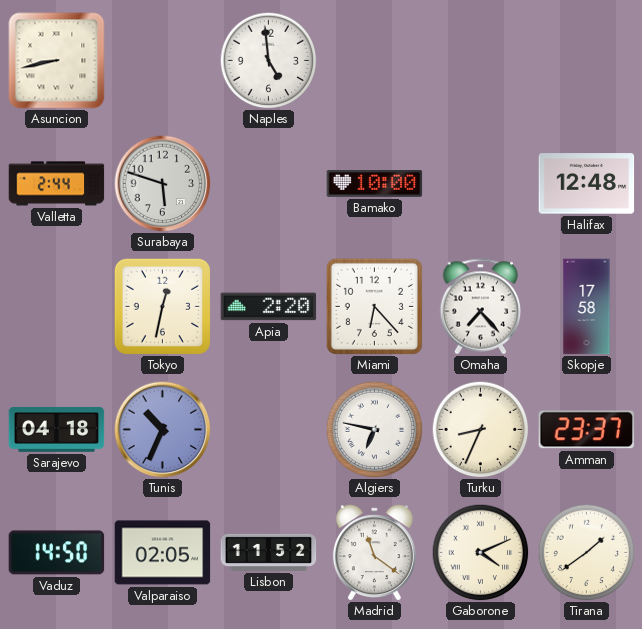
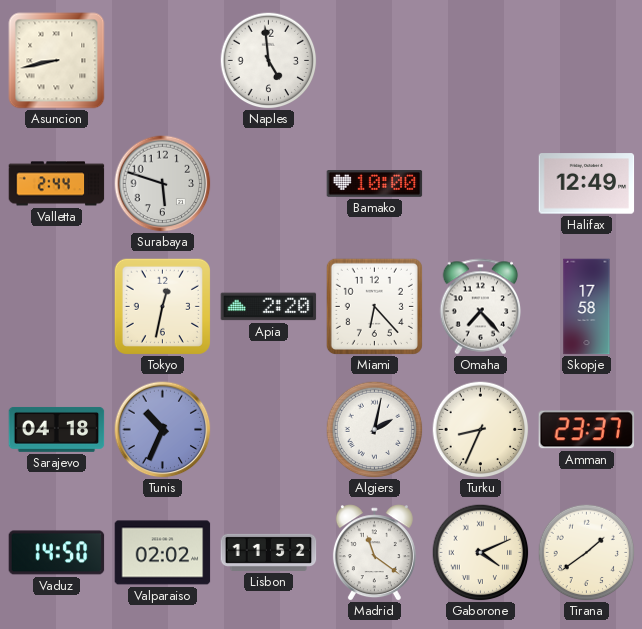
Halifax: 12:48 -> 12:49
Algiers: 6:47 -> 2:02
Valparaiso: 02:05 -> 02:02
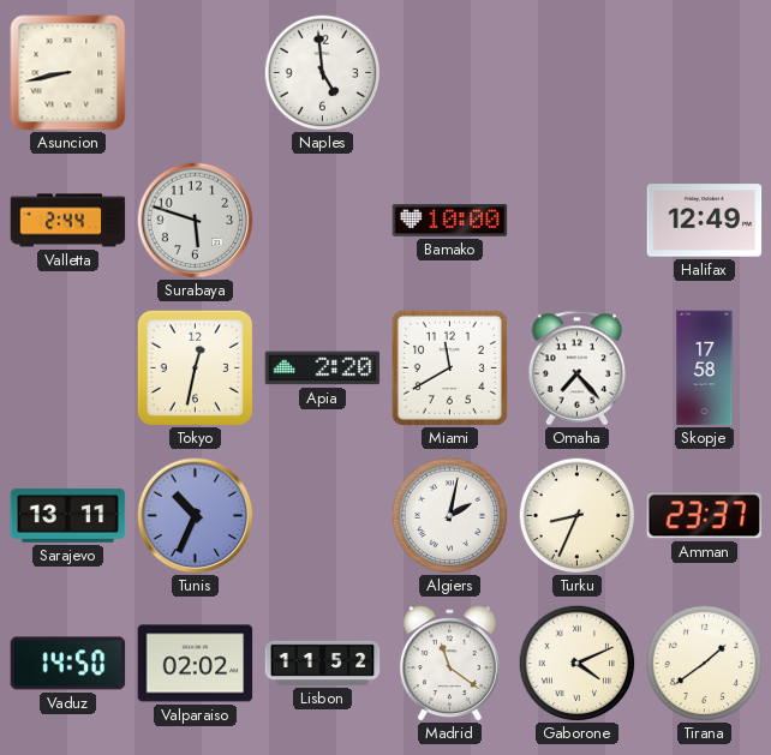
Miami: 6:23 -> 11:40
Sarajevo: 04:18 -> 13:11
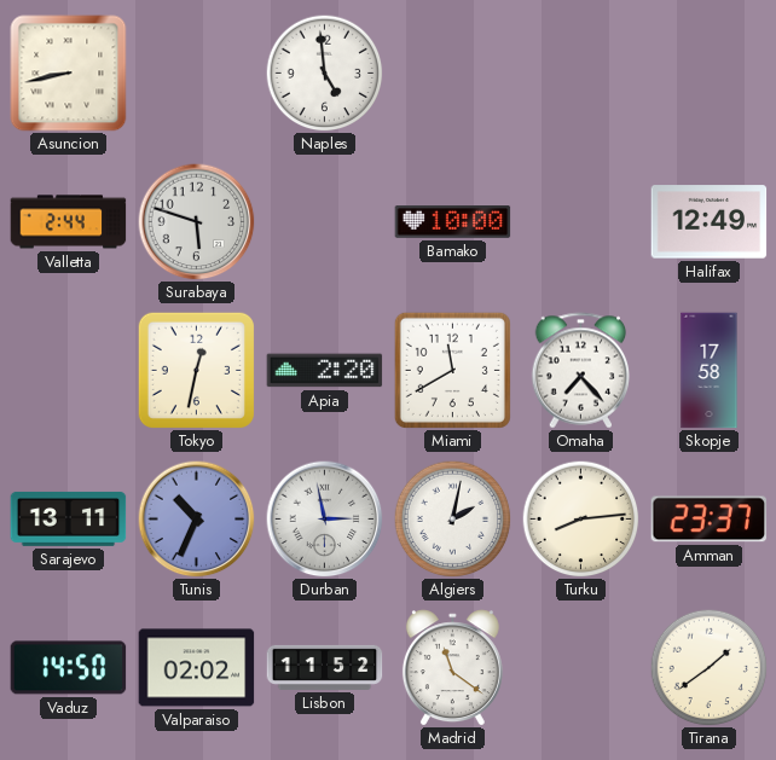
Durban: none -> 2:58
Turku: 8:34 -> 8:14
Gaborone: 4:11 -> none
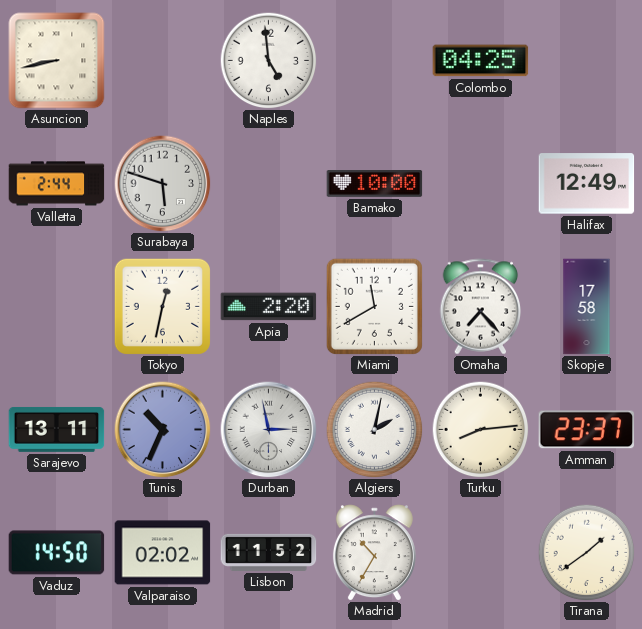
Colombo: none -> 04:25
Madrid: 11:21 -> 10:35
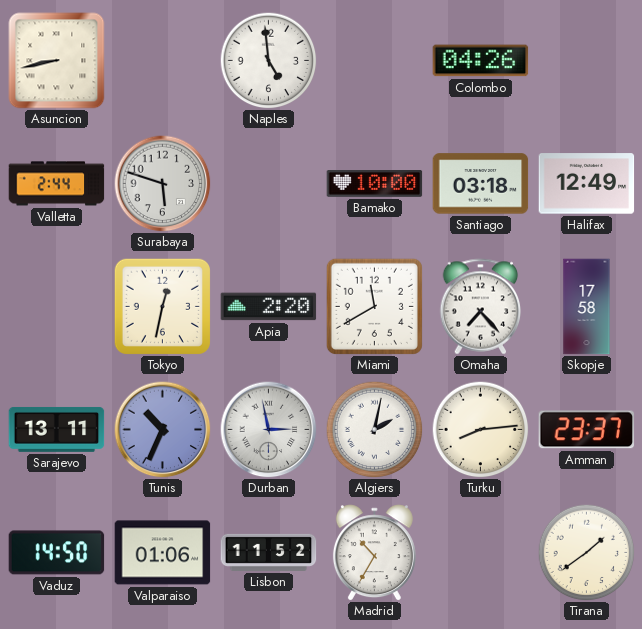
Colombo: 04:25 -> 04:26
Santiago: none -> 03:18
Valparaiso: 02:02 -> 01:06
